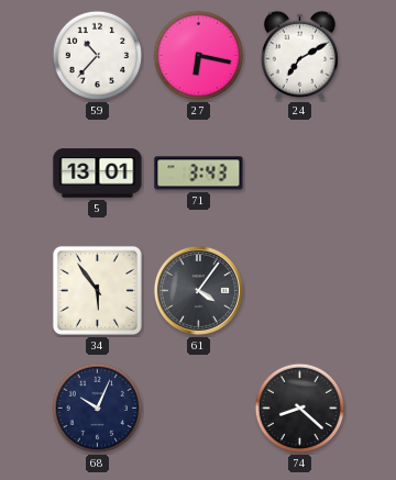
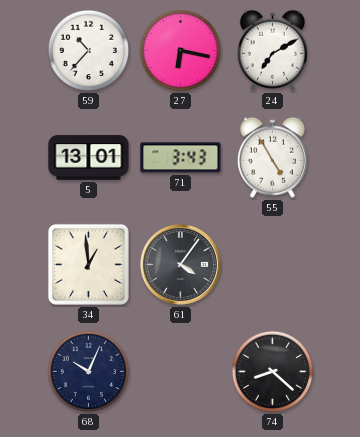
55: none -> 4:55
34: 5:54 -> 12:59
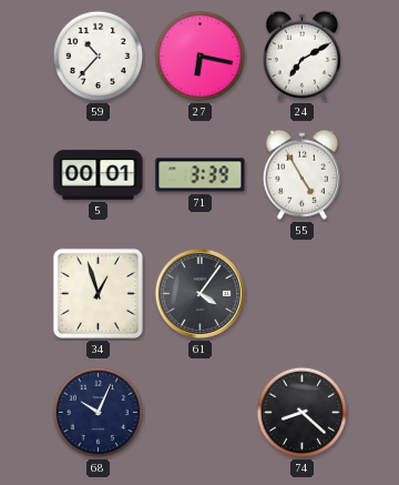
5: 13:01 -> 00:01
71: 3:43 -> 3:39
34: 12:59 -> 12:57
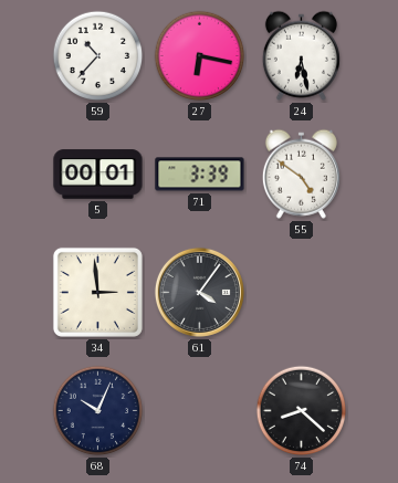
24: 7:10 -> 6:28
55: 4:55 -> 4:51
34: 12:57 -> 2:59
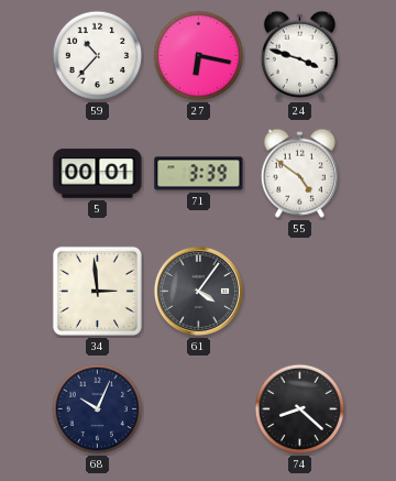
24: 6:28 -> 3:48
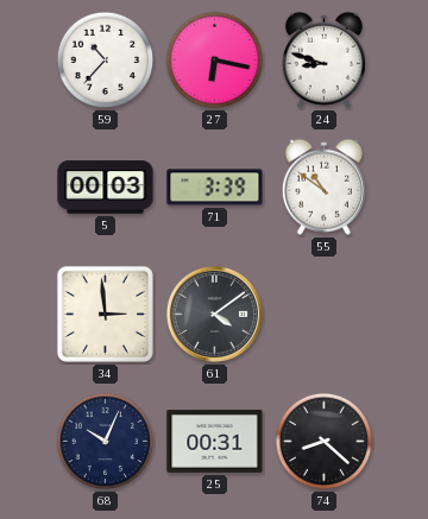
24: 3:48 -> 8:48
5: 00:01 -> 00:03
55: 4:51 -> 10:51
61: 4:06 -> 4:09
25: none -> 00:31
